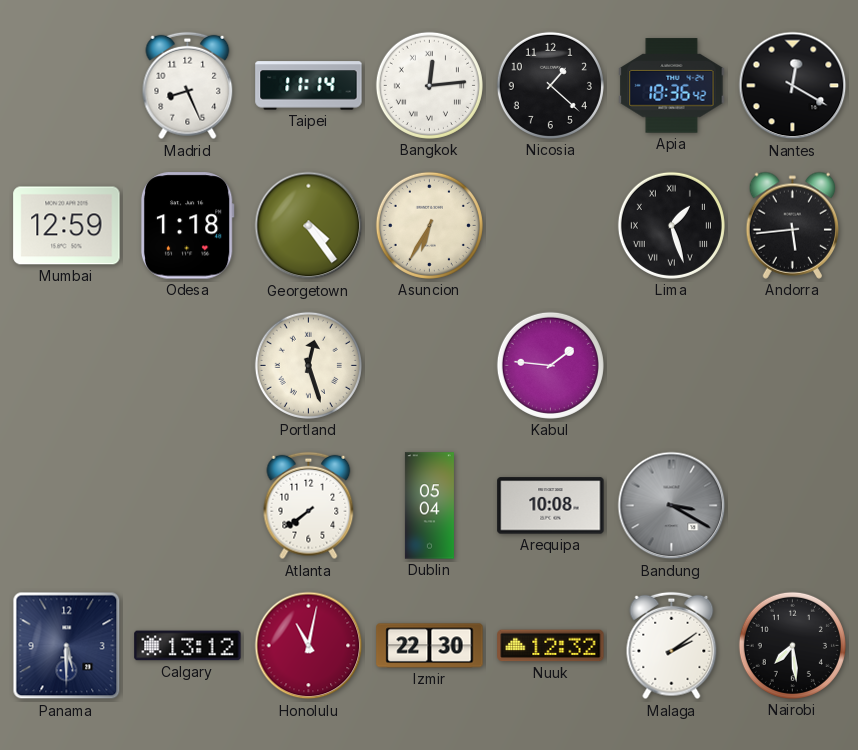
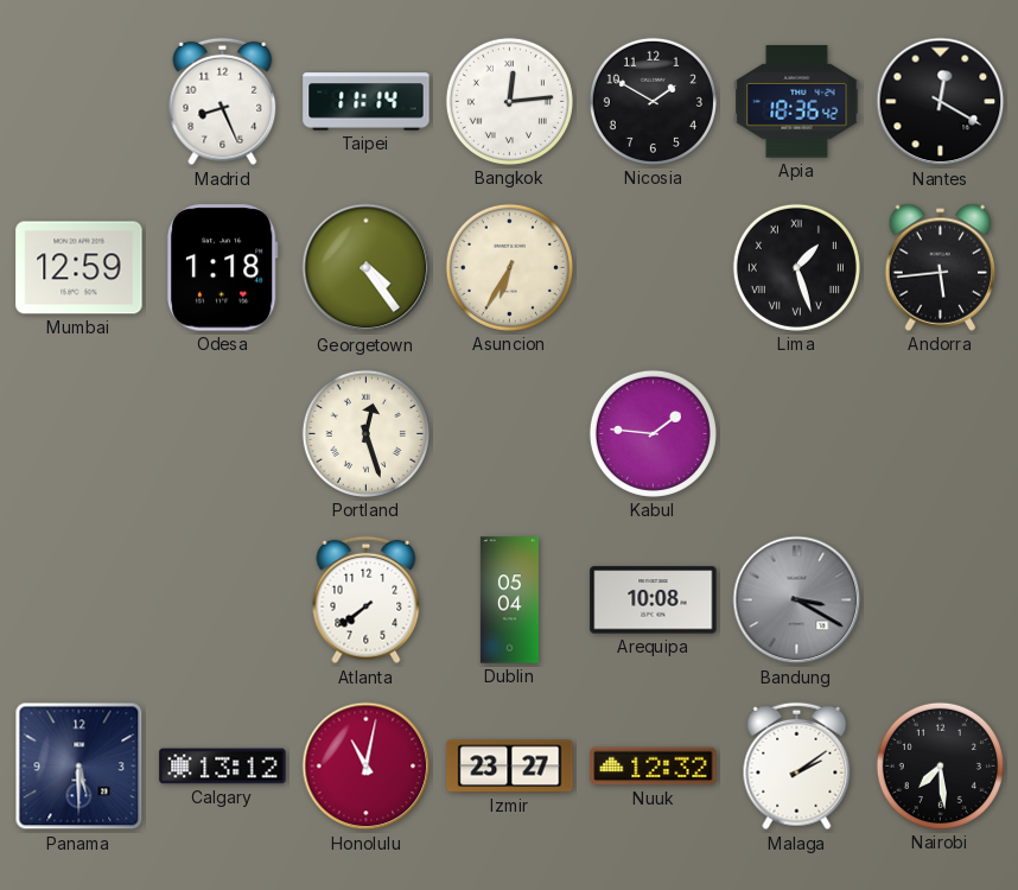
Nicosia: 1:22 -> 1:50
Izmir: 22:30 -> 23:27
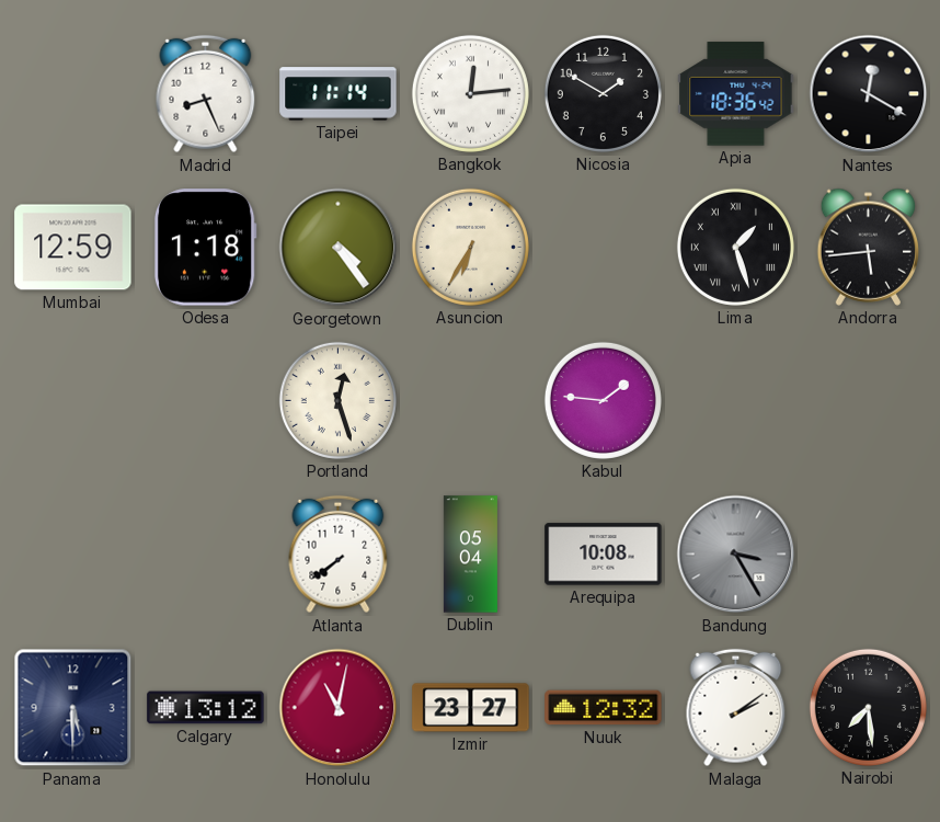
Bandung: 3:20 -> 3:25
